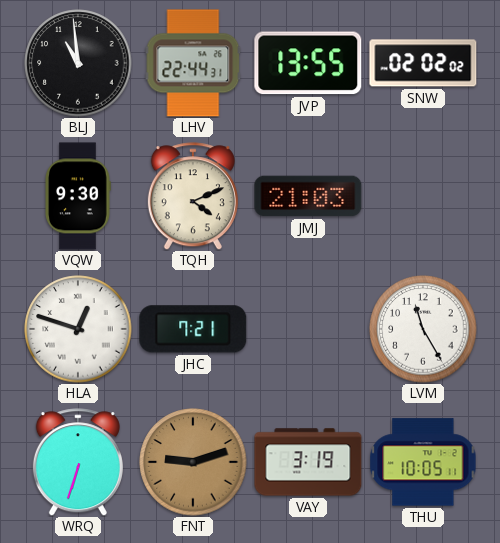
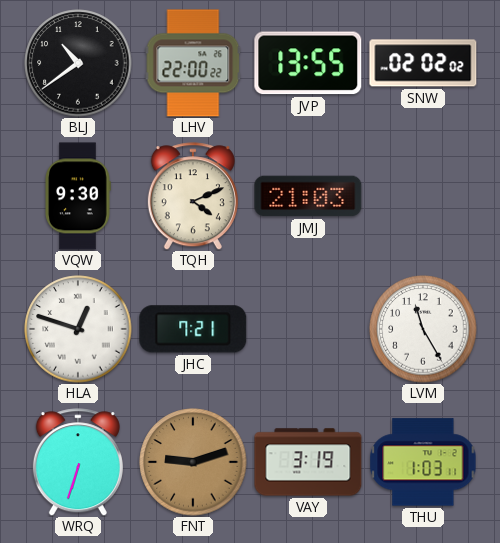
BLJ: 10:59 -> 10:39
LHV: 22:44 -> 22:00
THU: 10:05 -> 1:03
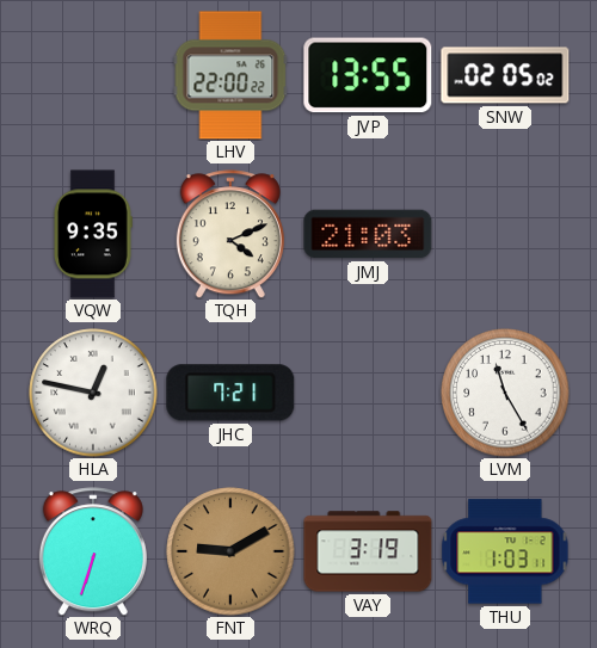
BLJ: 10:39 -> none
SNW: 02:02 -> 02:05
VQW: 9:30 -> 9:35
HLA: 12:48 -> 12:47
FNT: 9:12 -> 9:10
